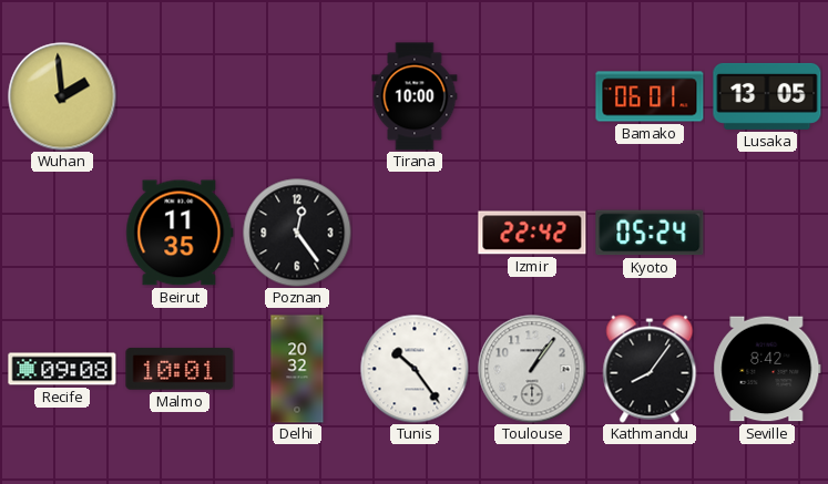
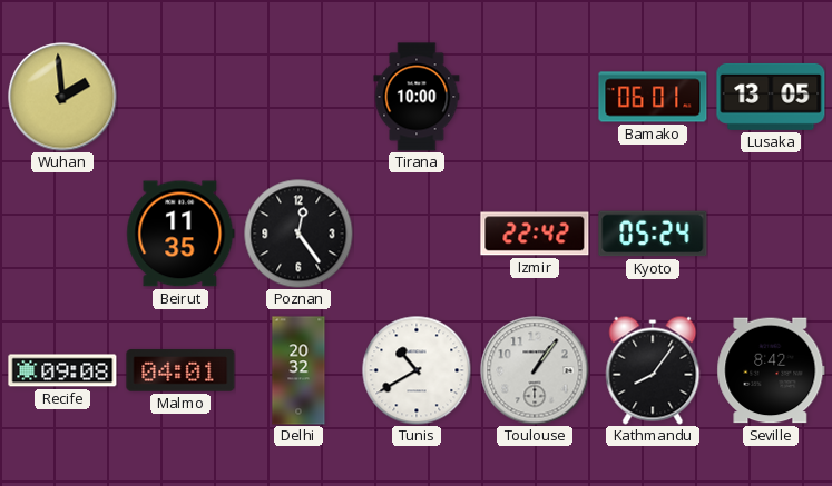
Malmo: 10:01 -> 04:01
Tunis: 10:24 -> 10:40
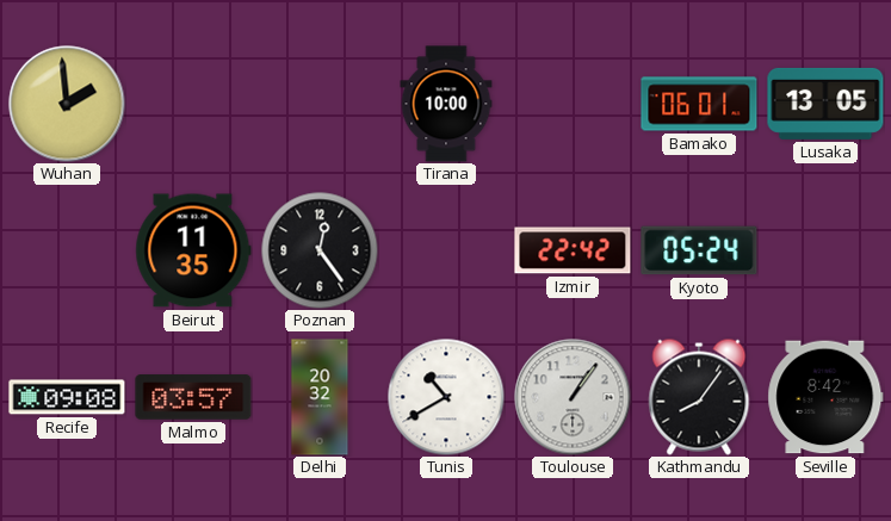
Malmo: 04:01 -> 03:57
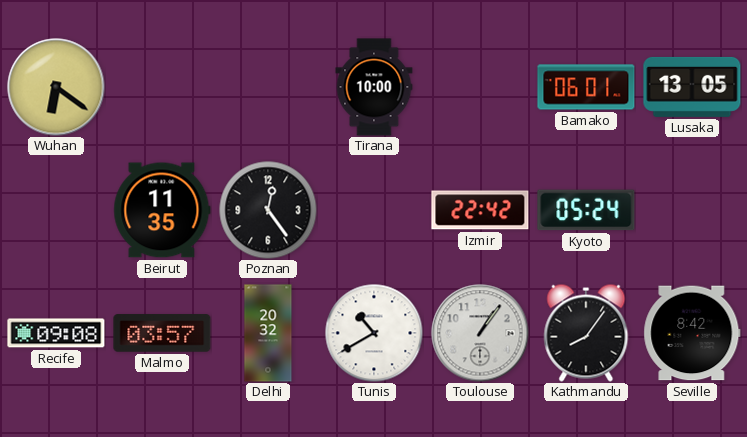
Wuhan: 1:59 -> 6:21
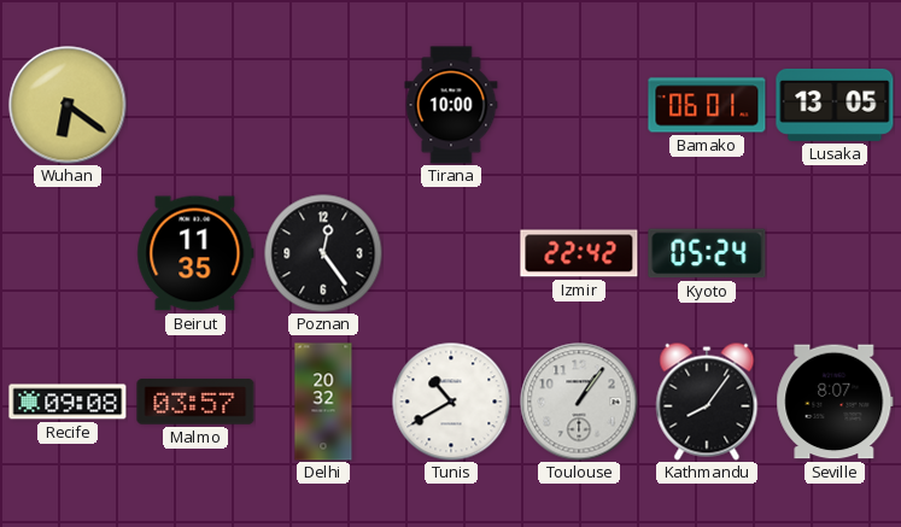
Seville: 8:42 -> 8:07
